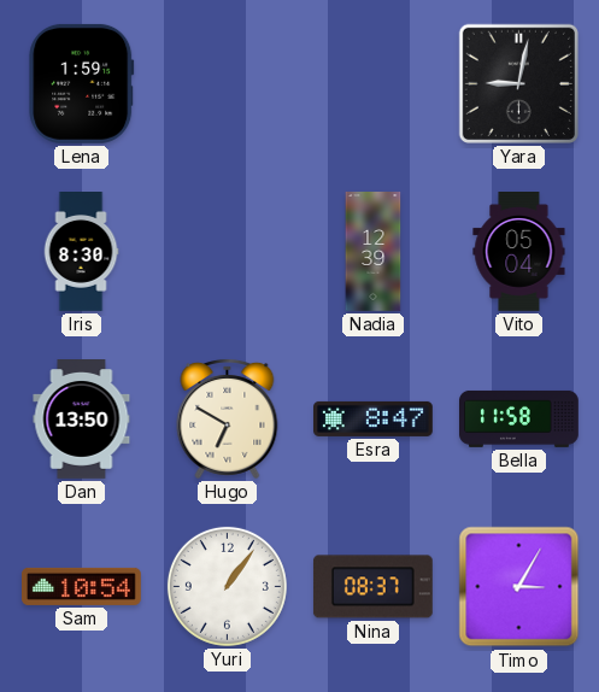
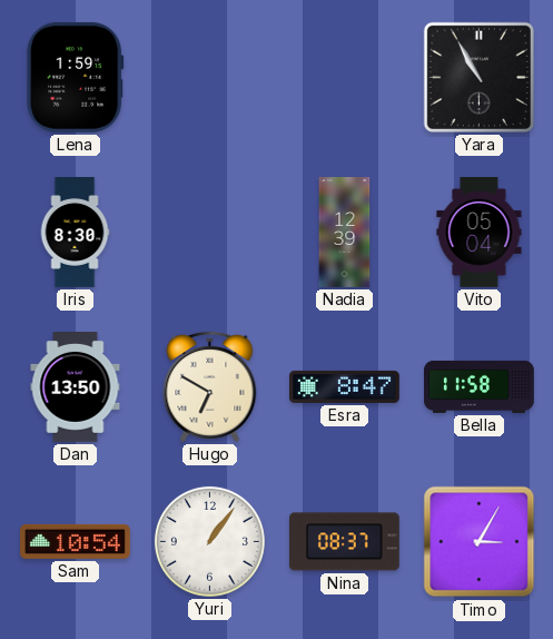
Yara: 9:02 -> 10:55
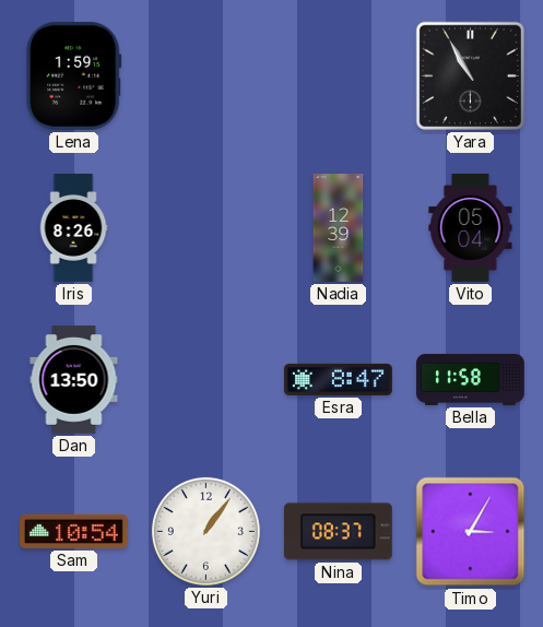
Iris: 8:30 -> 8:26
Hugo: 6:50 -> none
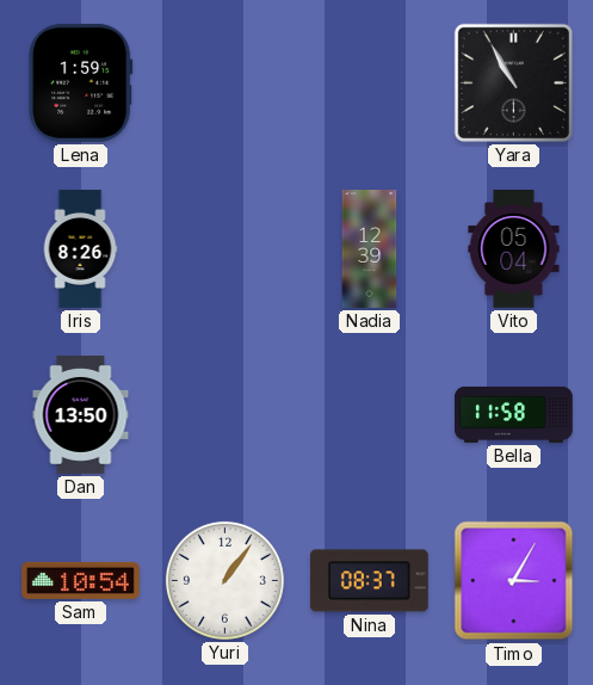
Esra: 8:47 -> none
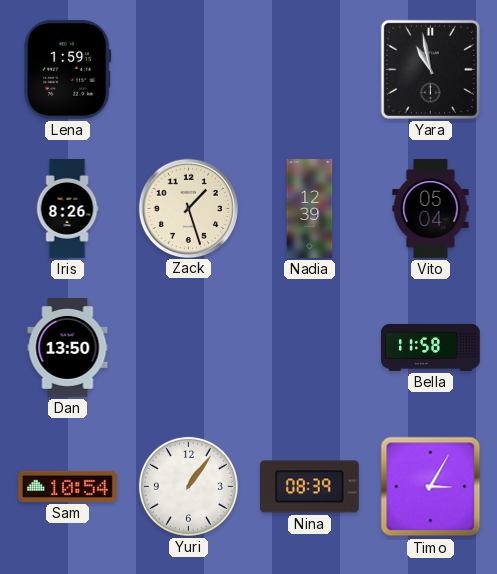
Yara: 10:55 -> 10:58
Zack: none -> 1:27
Nina: 08:37 -> 08:39
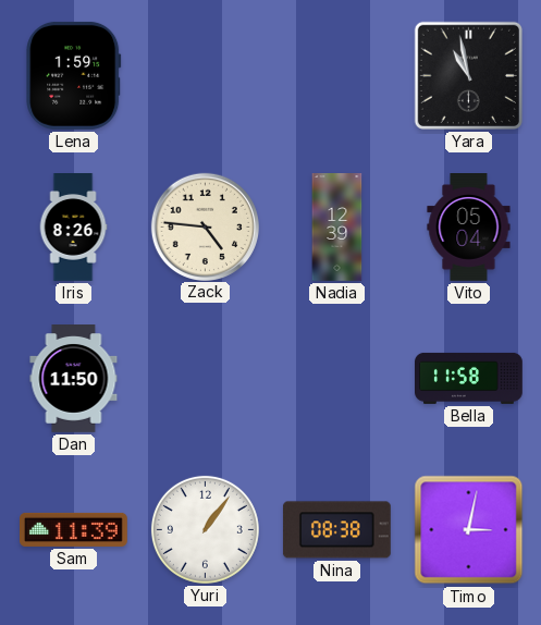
Zack: 1:27 -> 4:46
Dan: 13:50 -> 11:50
Sam: 10:54 -> 11:39
Nina: 08:39 -> 08:38
Timo: 3:05 -> 3:02
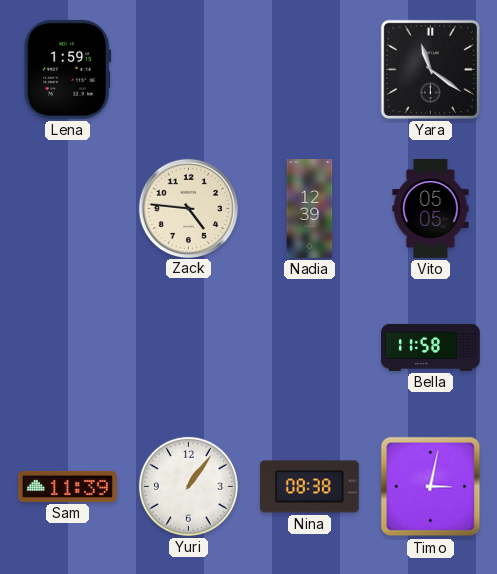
Yara: 10:58 -> 11:21
Iris: 8:26 -> none
Vito: 05:04 -> 05:05
Dan: 11:50 -> none
